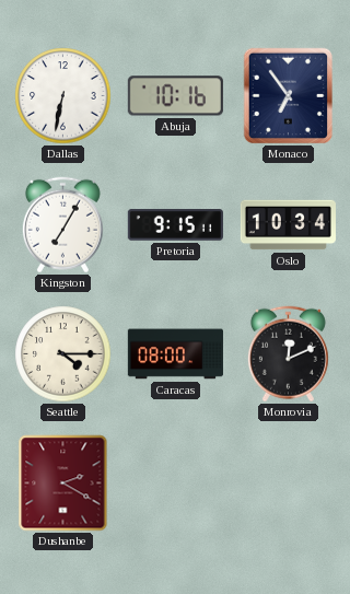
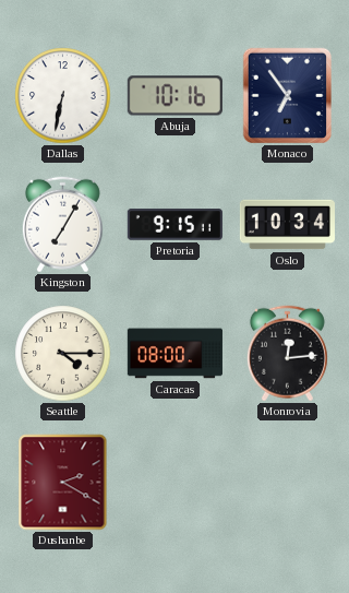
Monrovia: 12:11 -> 12:14
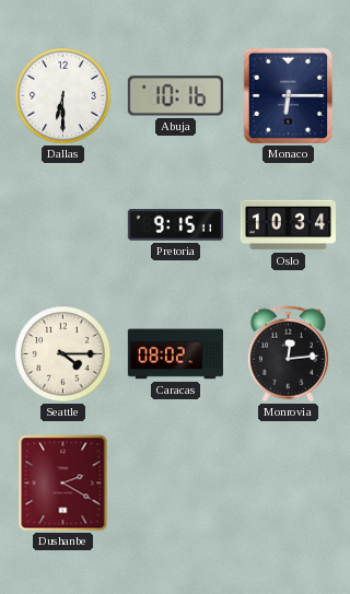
Dallas: 6:32 -> 6:30
Monaco: 6:54 -> 6:15
Kingston: 7:05 -> none
Caracas: 08:00 -> 08:02
